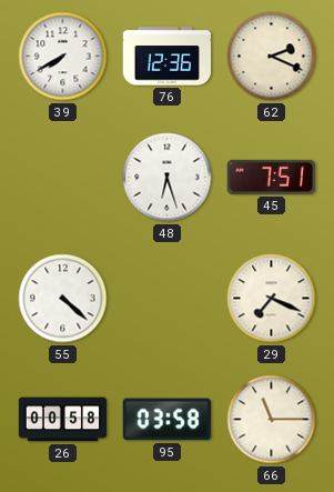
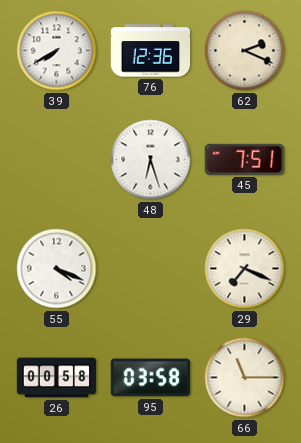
55: 4:22 -> 4:19
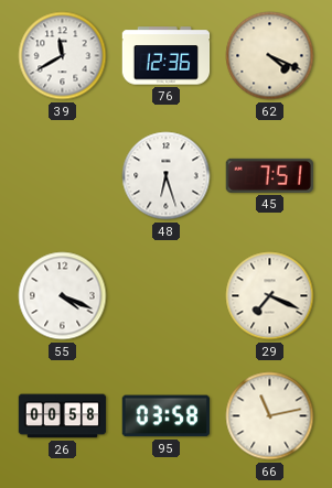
39: 7:40 -> 11:40
62: 2:19 -> 4:19
66: 11:15 -> 11:13
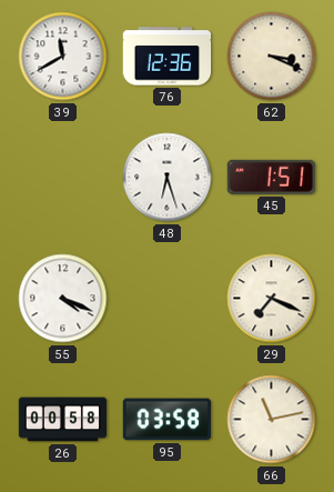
62: 4:19 -> 3:19
45: 7:51 -> 1:51
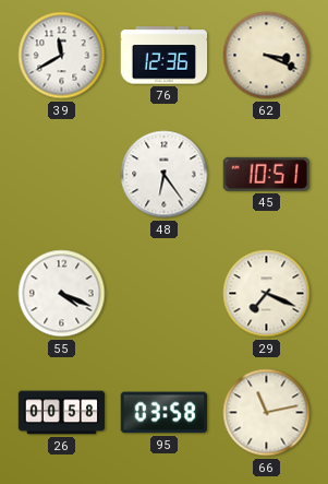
48: 6:27 -> 6:24
45: 1:51 -> 10:51
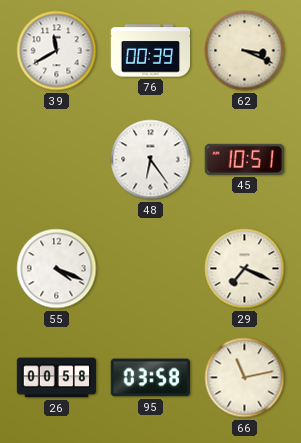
76: 12:36 -> 00:39
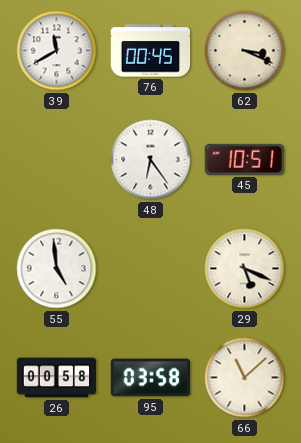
76: 00:39 -> 00:45
55: 4:19 -> 4:59
29: 7:19 -> 5:19
66: 11:13 -> 11:08
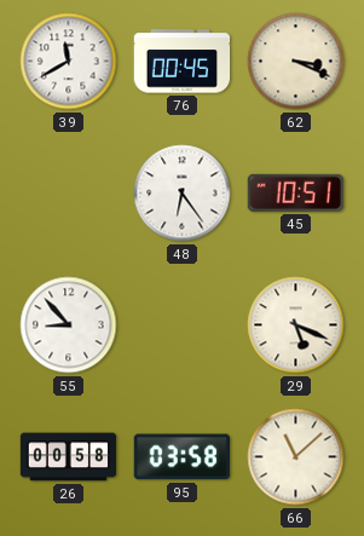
55: 4:59 -> 8:53
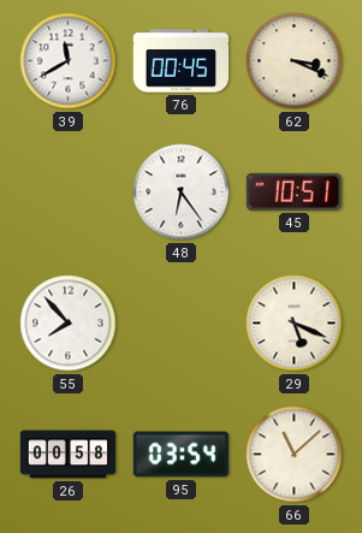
55: 8:53 -> 7:53
95: 03:58 -> 03:54
